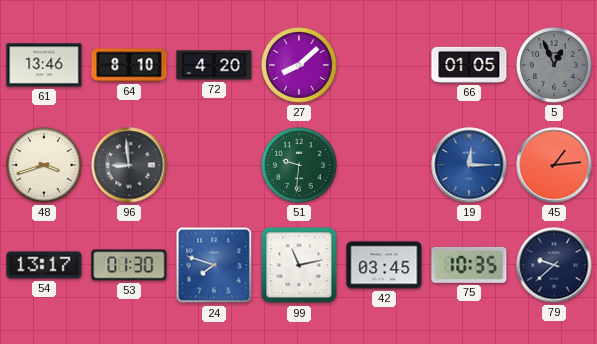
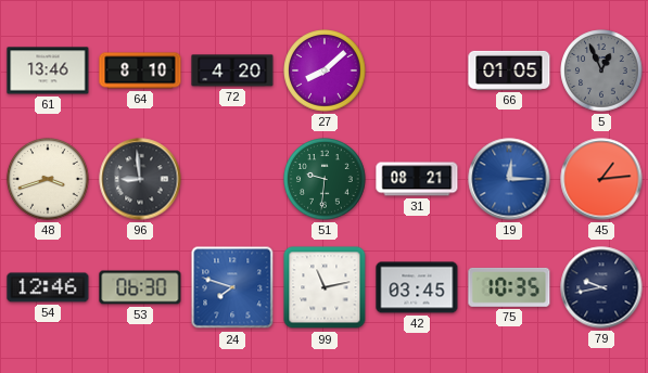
31: none -> 08:21
54: 13:17 -> 12:46
53: 01:30 -> 06:30
79: 9:38 -> 9:43
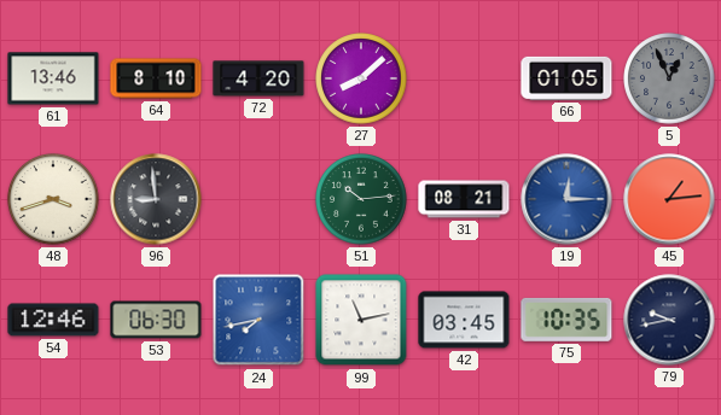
51: 9:31 -> 10:14
24: 7:48 -> 7:43
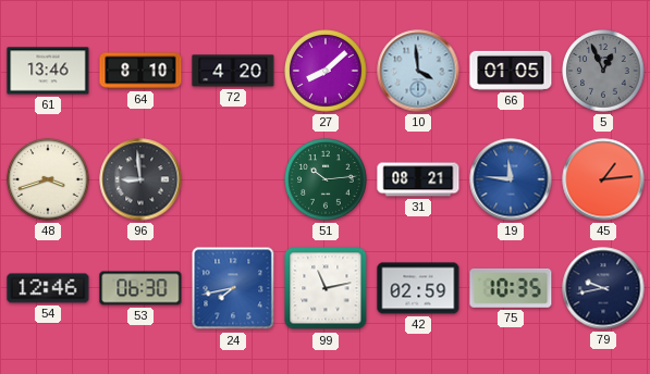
10: none -> 3:59
19: 12:15 -> 11:46
42: 03:45 -> 02:59
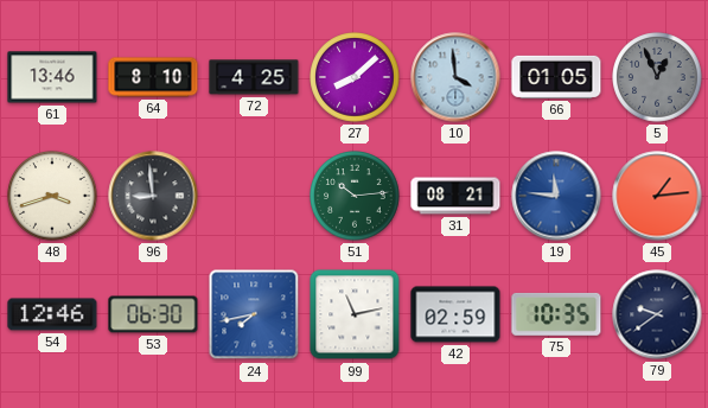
72: 4:20 -> 4:25
79: 9:43 -> 9:39
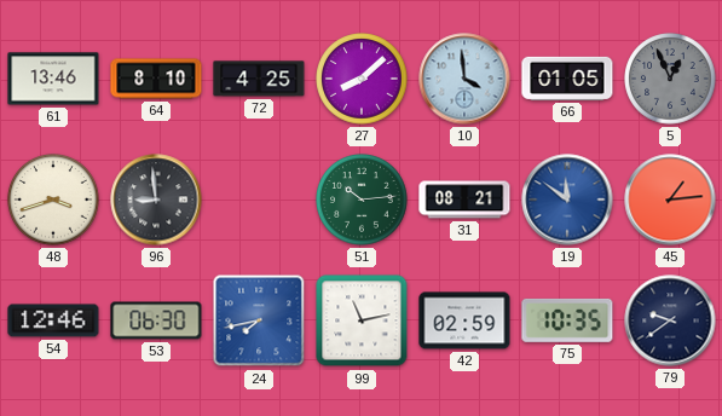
19: 11:46 -> 11:51
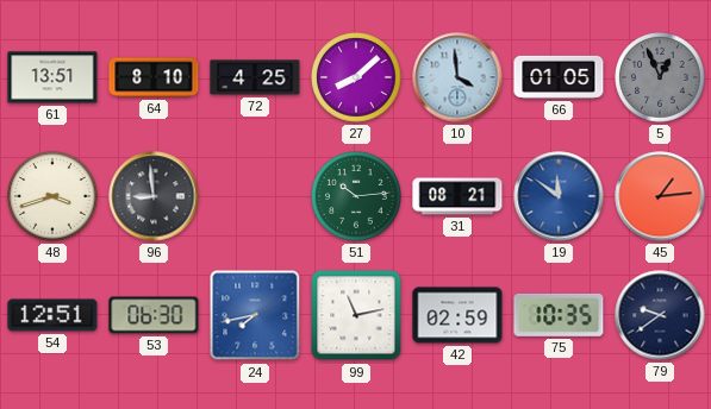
61: 13:46 -> 13:51
54: 12:46 -> 12:51
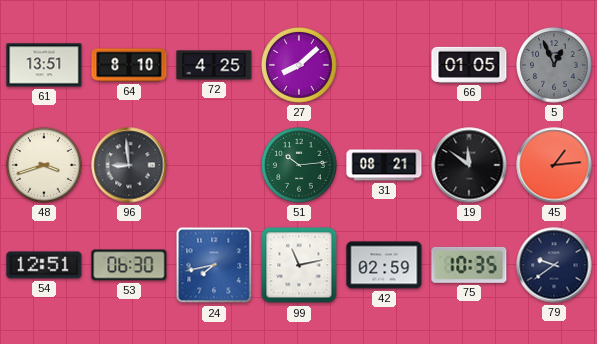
10: 3:59 -> none
19 dial: blue -> black
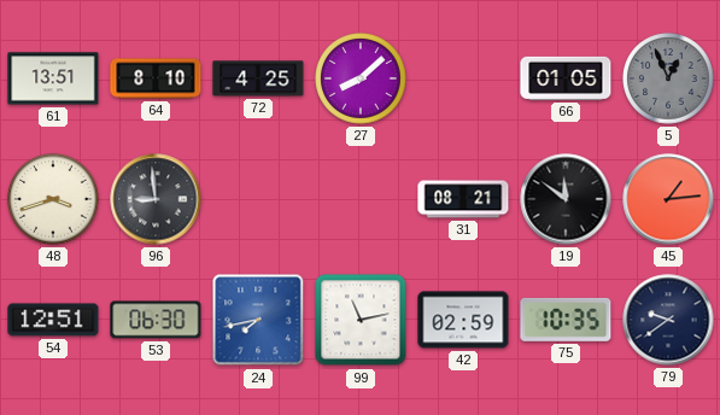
51: 10:14 -> none
